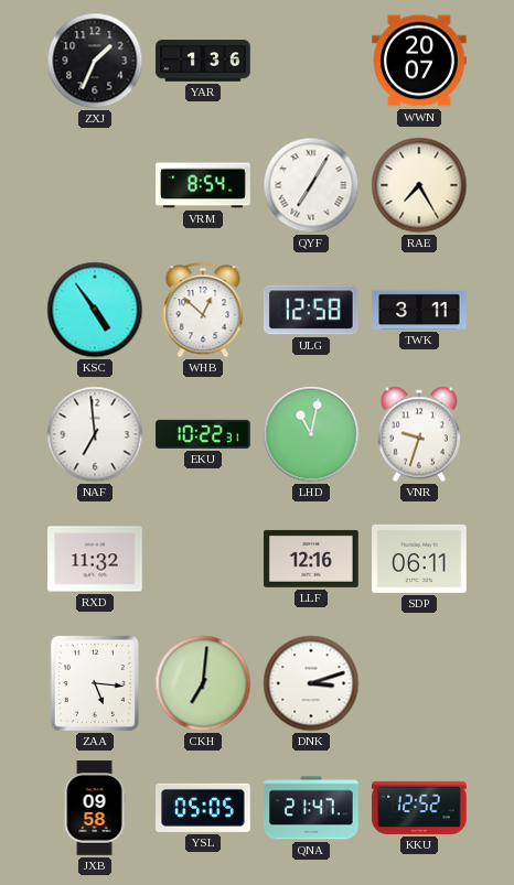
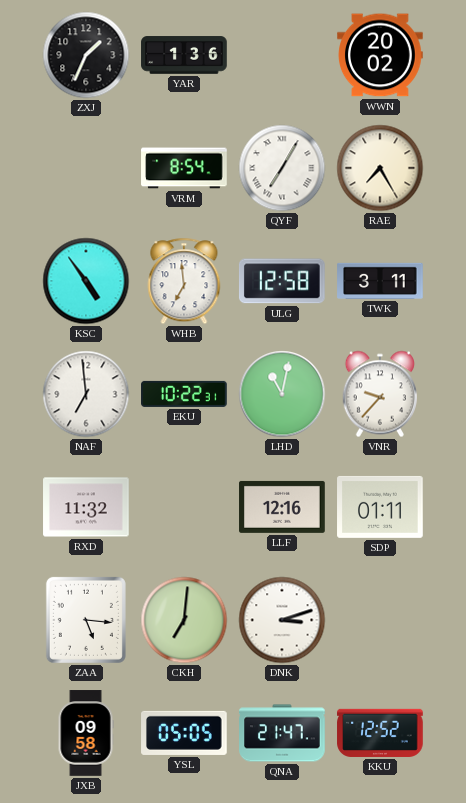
WWN: 20:07 -> 20:02
WHB: 12:52 -> 6:59
VNR: 9:33 -> 9:37
SDP: 06:11 -> 01:11
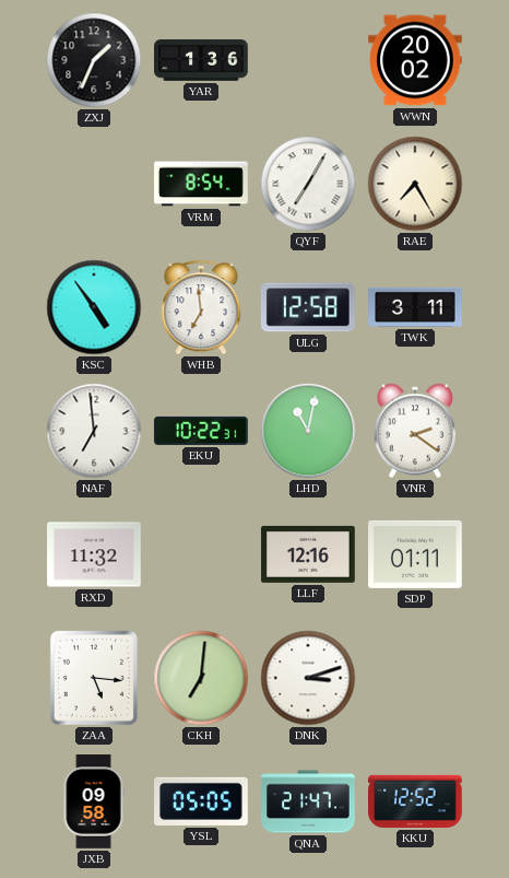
VNR: 9:37 -> 2:21
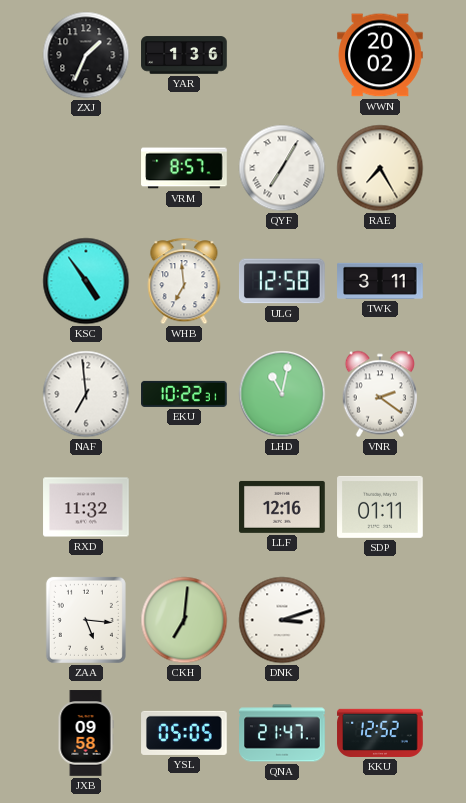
VRM: 8:54 -> 8:57
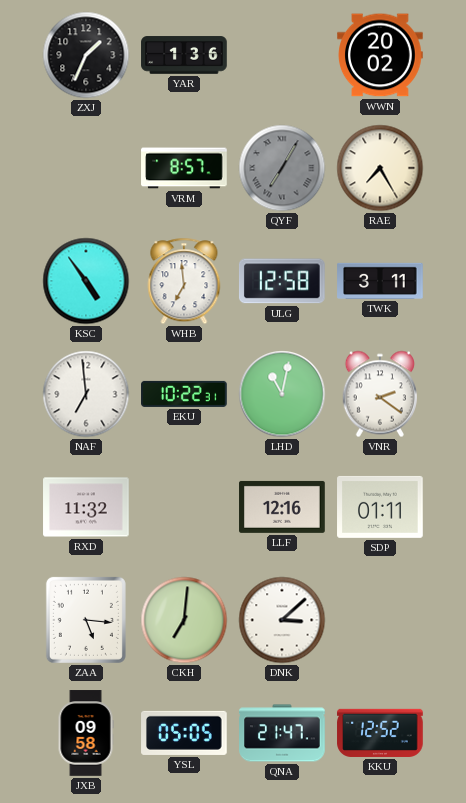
QYF dial: white -> grey
DNK: 3:12 -> 3:08
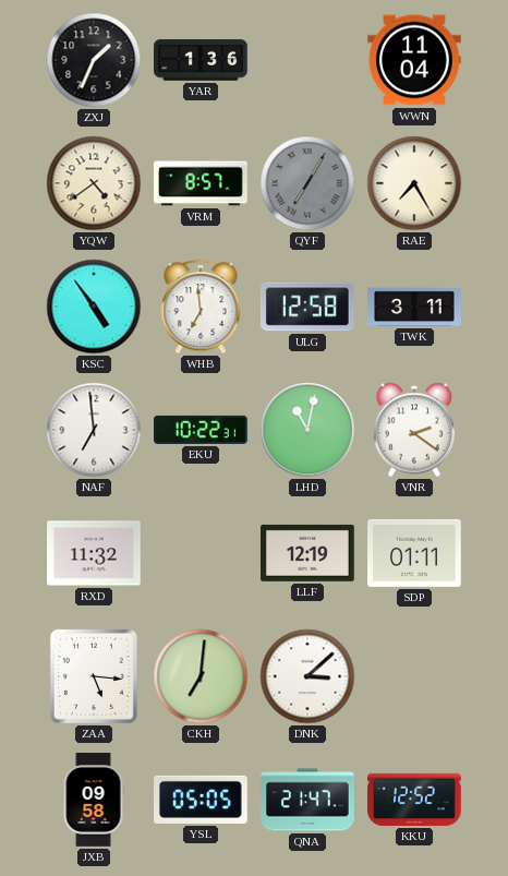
WWN: 20:02 -> 11:04
YQW: none -> 4:39
LLF: 12:16 -> 12:19
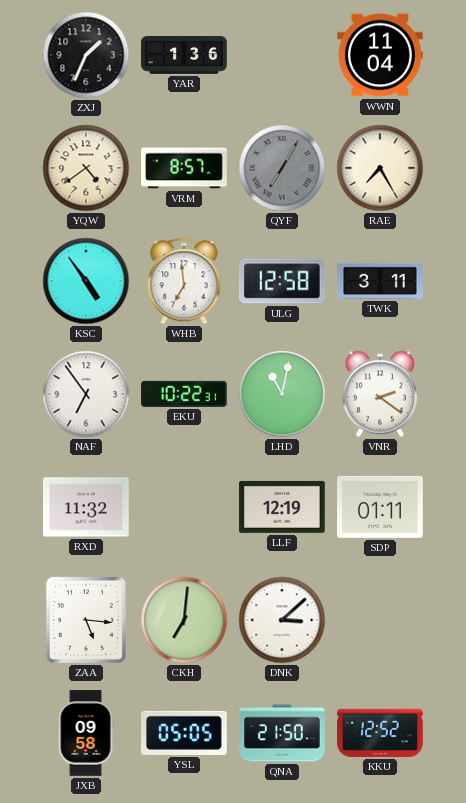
NAF: 6:59 -> 6:54
QNA: 21:47 -> 21:50
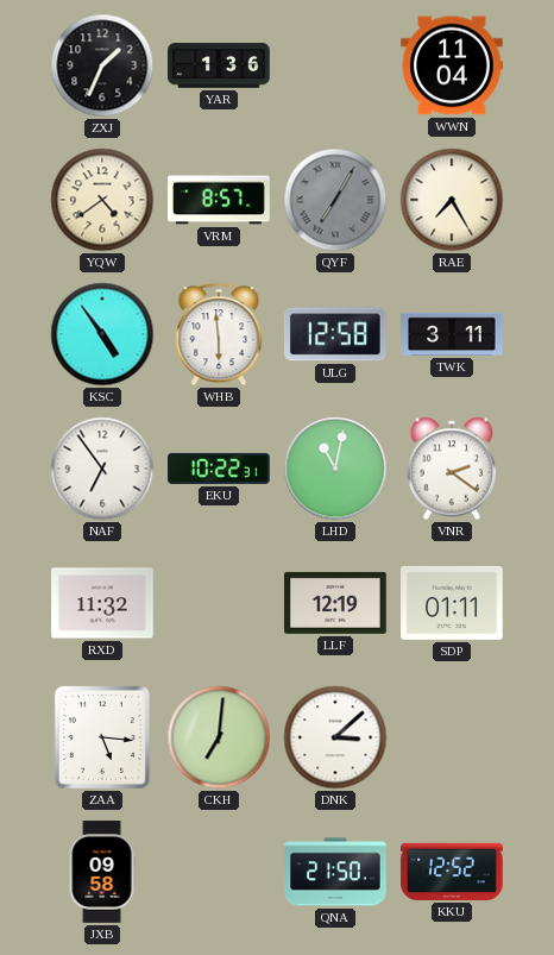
WHB: 6:59 -> 5:59
YSL: 05:05 -> none
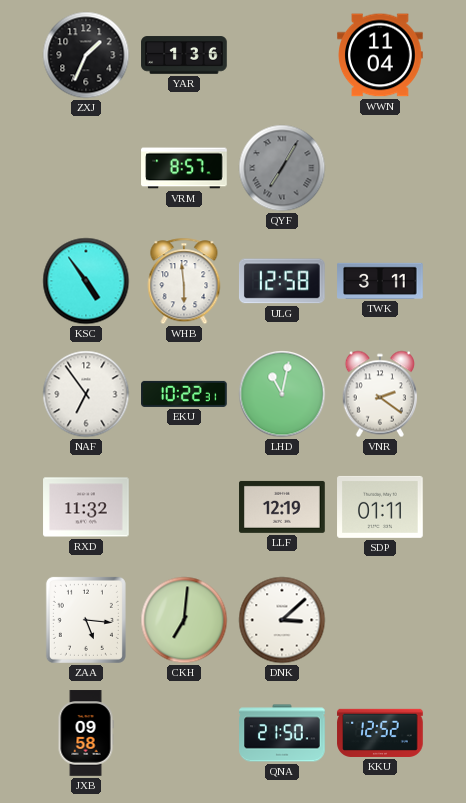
YQW: 4:39 -> none
RAE: 7:25 -> none
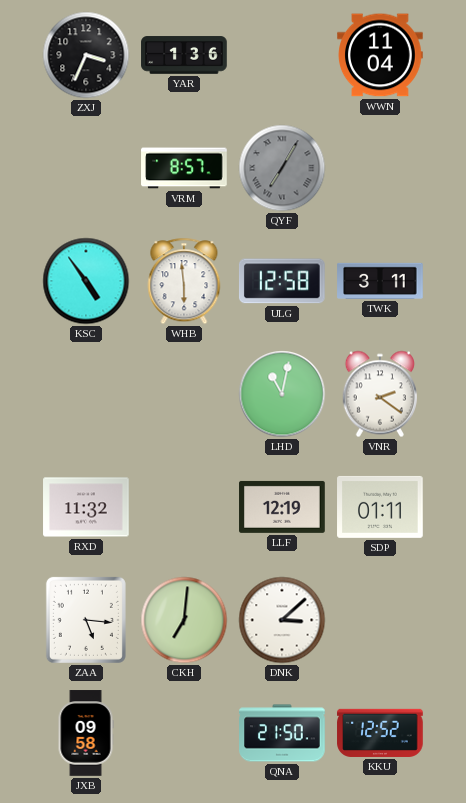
ZXJ: 1:34 -> 3:34
NAF: 6:54 -> none
EKU: 10:22 -> none
